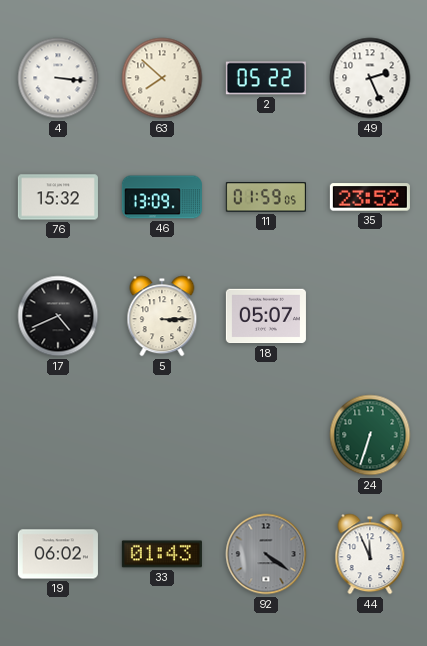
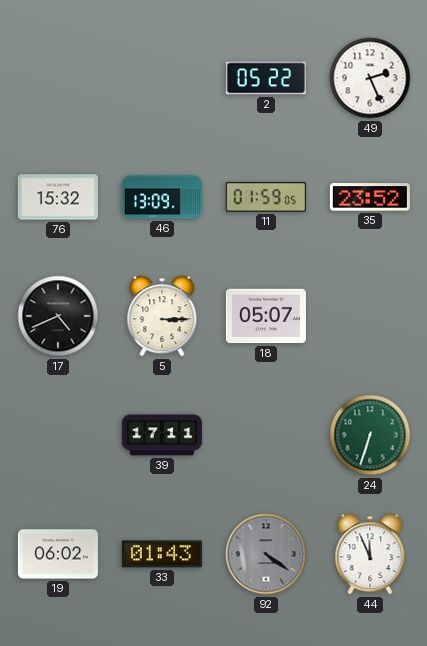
4: 3:16 -> none
63: 7:52 -> none
39: none -> 17:11
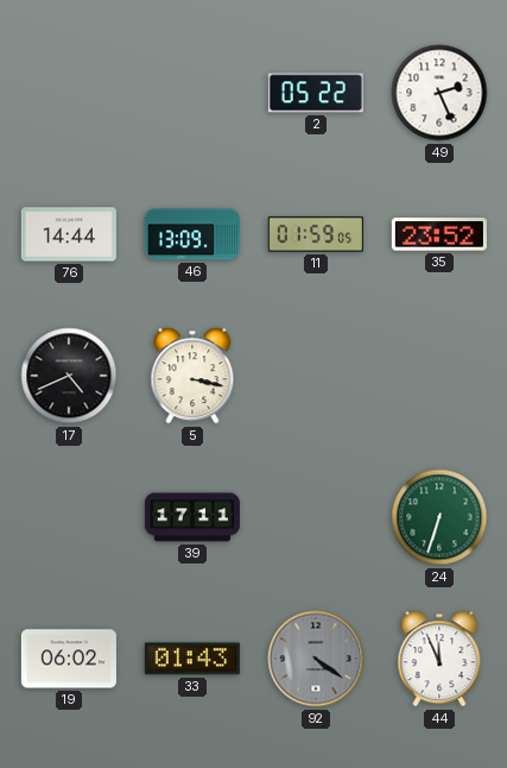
76: 15:32 -> 14:44
5: 3:15 -> 3:17
18: 05:07 -> none
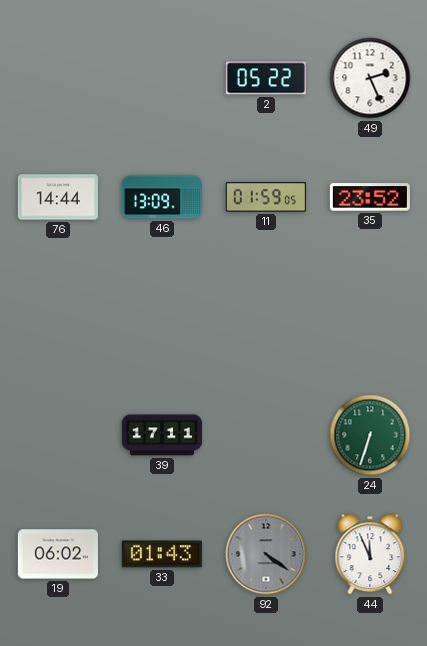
17: 4:41 -> none
5: 3:17 -> none
